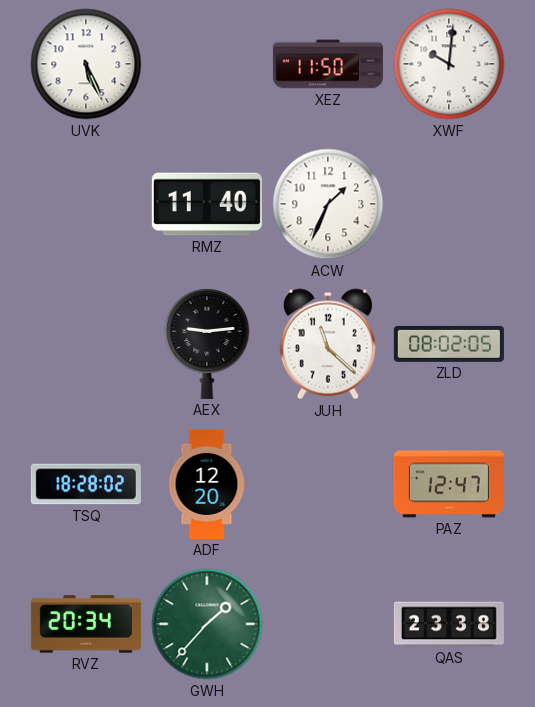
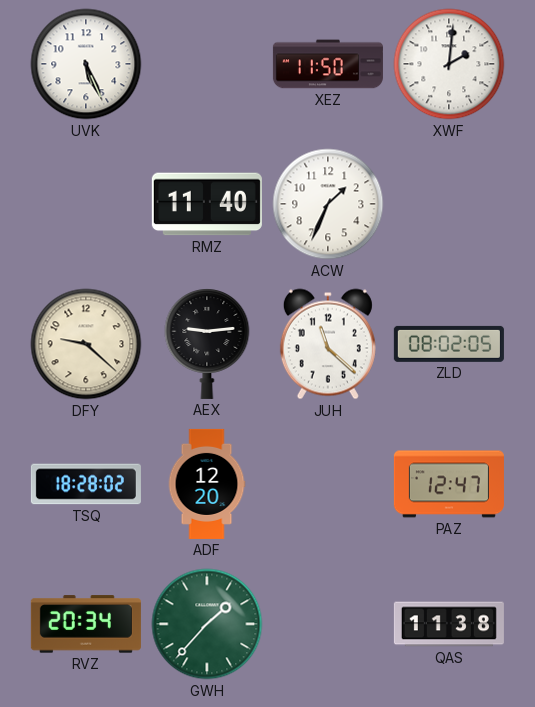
XWF: 10:01 -> 2:01
DFY: none -> 9:22
QAS: 23:38 -> 11:38
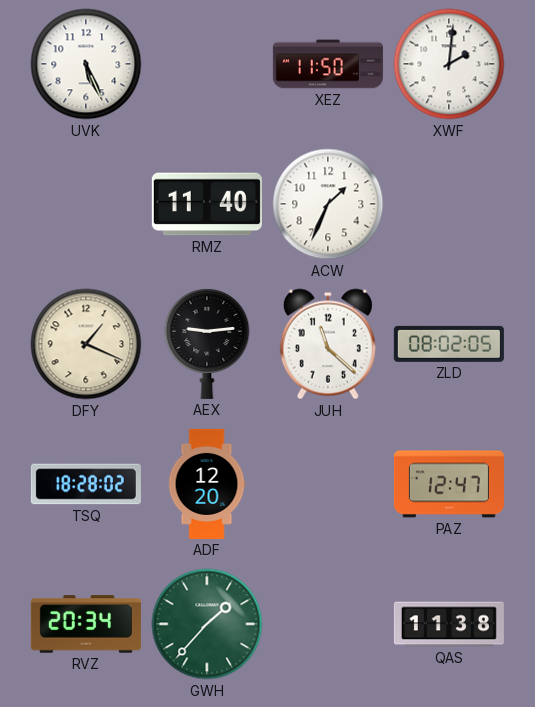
DFY: 9:22 -> 1:19
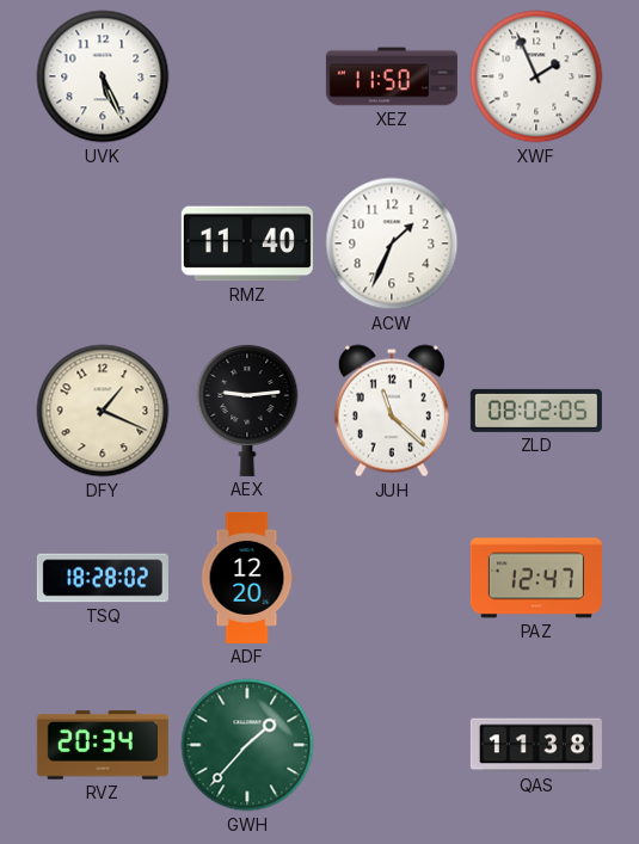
XWF: 2:01 -> 1:56
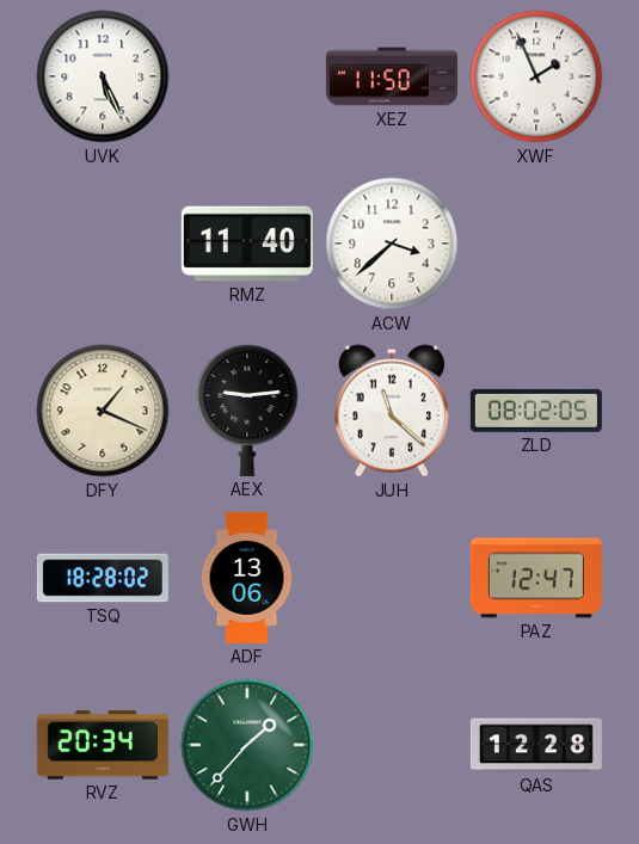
ACW: 1:34 -> 3:38
ADF: 12:20 -> 13:06
QAS: 11:38 -> 12:28
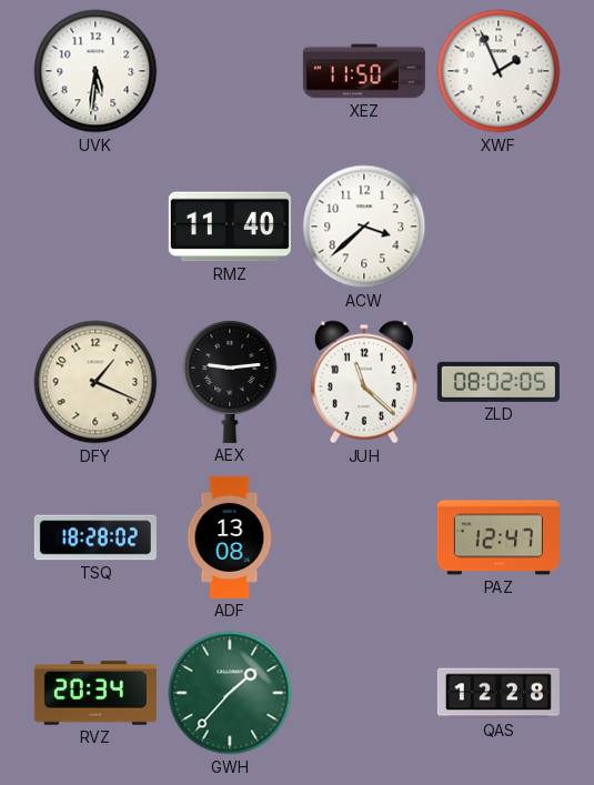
UVK: 5:26 -> 5:31
ADF: 13:06 -> 13:08
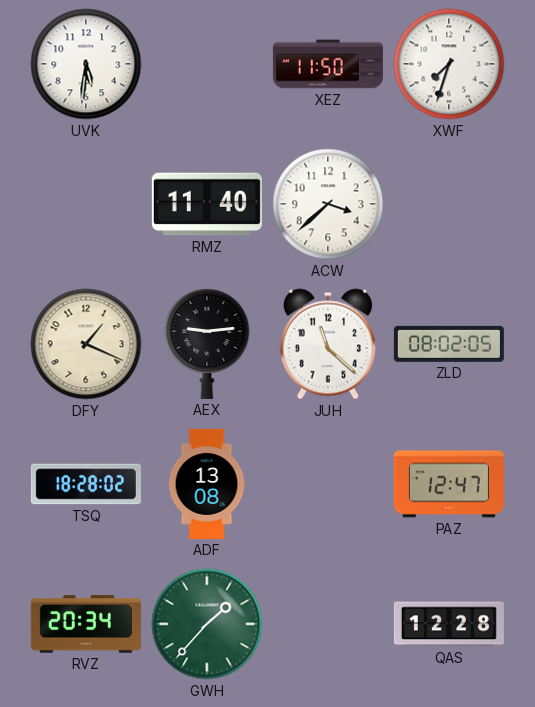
XWF: 1:56 -> 7:33
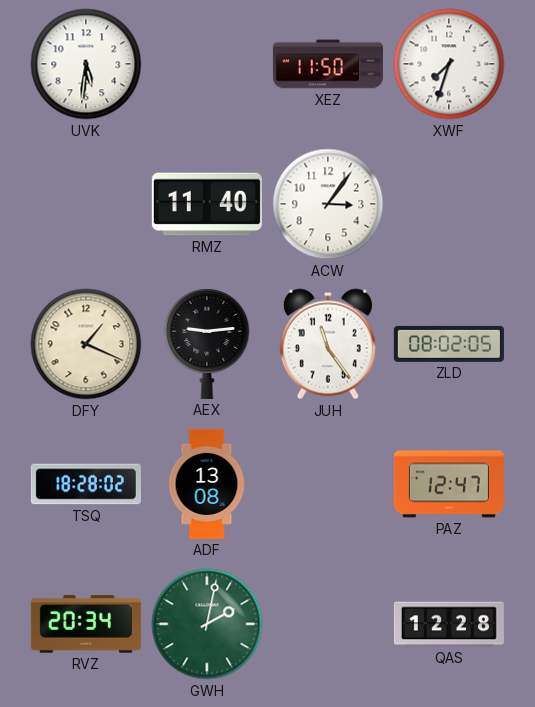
ACW: 3:38 -> 3:06
JUH: 11:22 -> 11:24
GWH: 1:37 -> 2:02
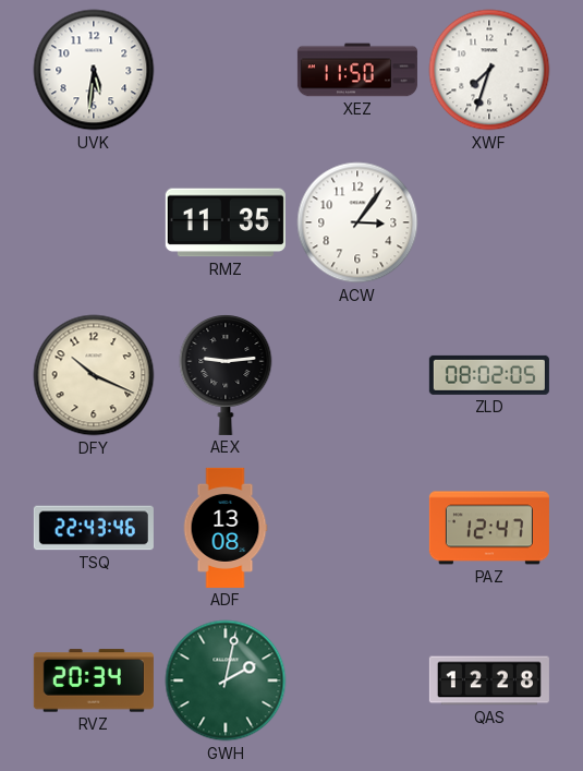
RMZ: 11:40 -> 11:35
DFY: 1:19 -> 10:19
JUH: 11:24 -> none
TSQ: 18:28 -> 22:43
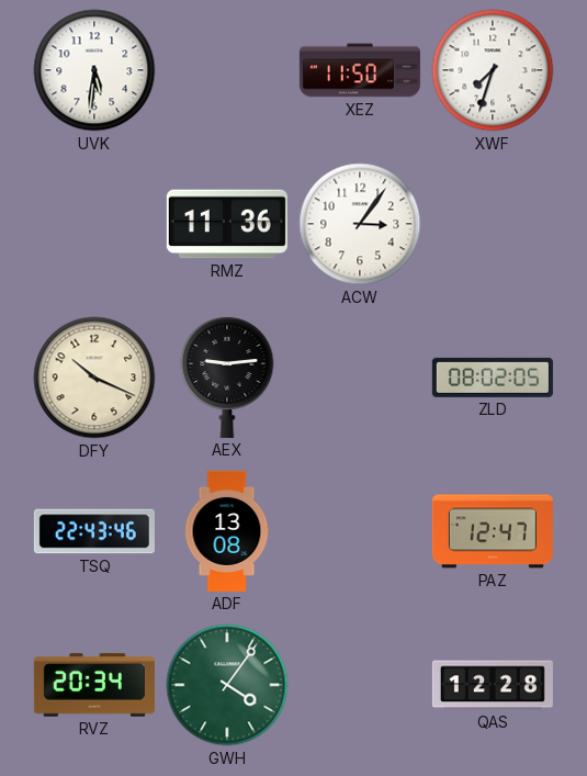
RMZ: 11:35 -> 11:36
GWH: 2:02 -> 4:06
